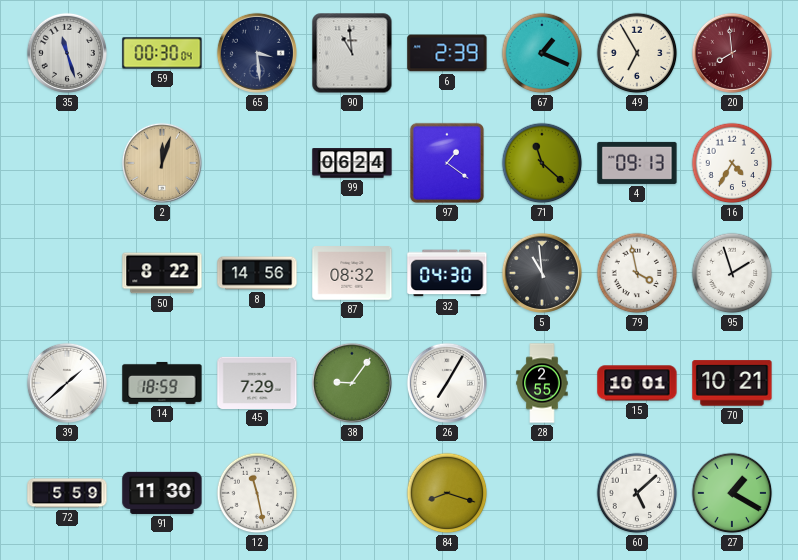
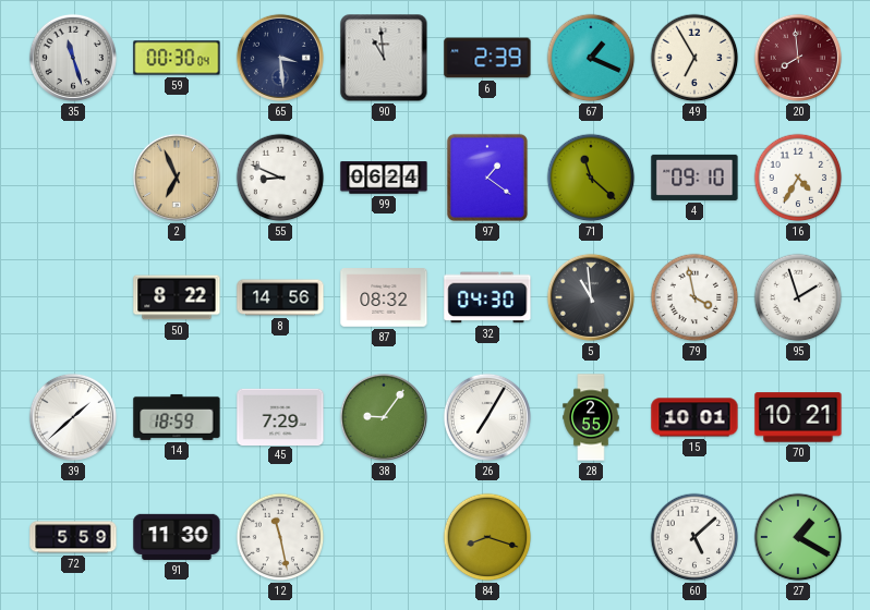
2: 12:03 -> 6:56
55: none -> 8:49
4: 09:13 -> 09:10
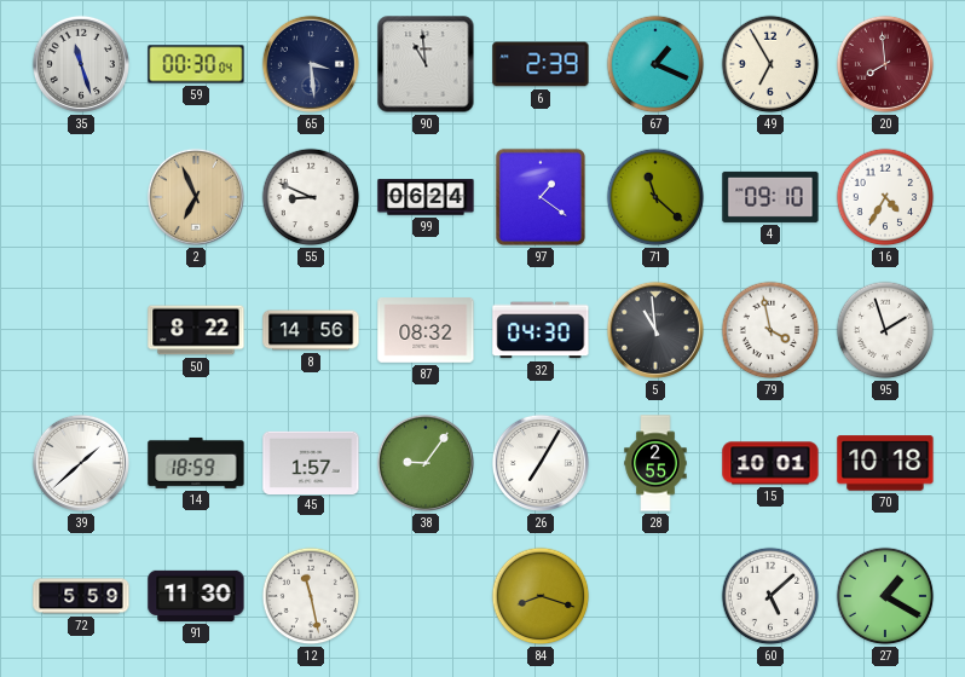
45: 7:29 -> 1:57
70: 10:21 -> 10:18
